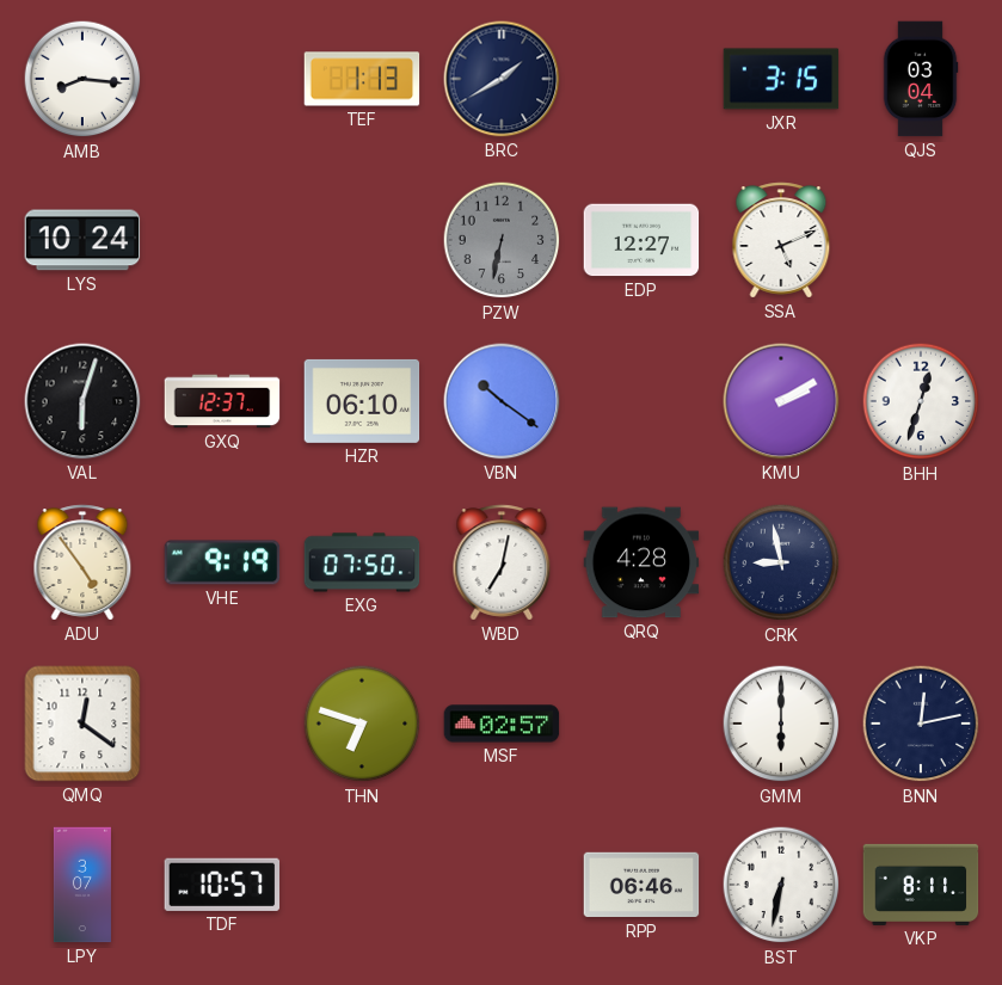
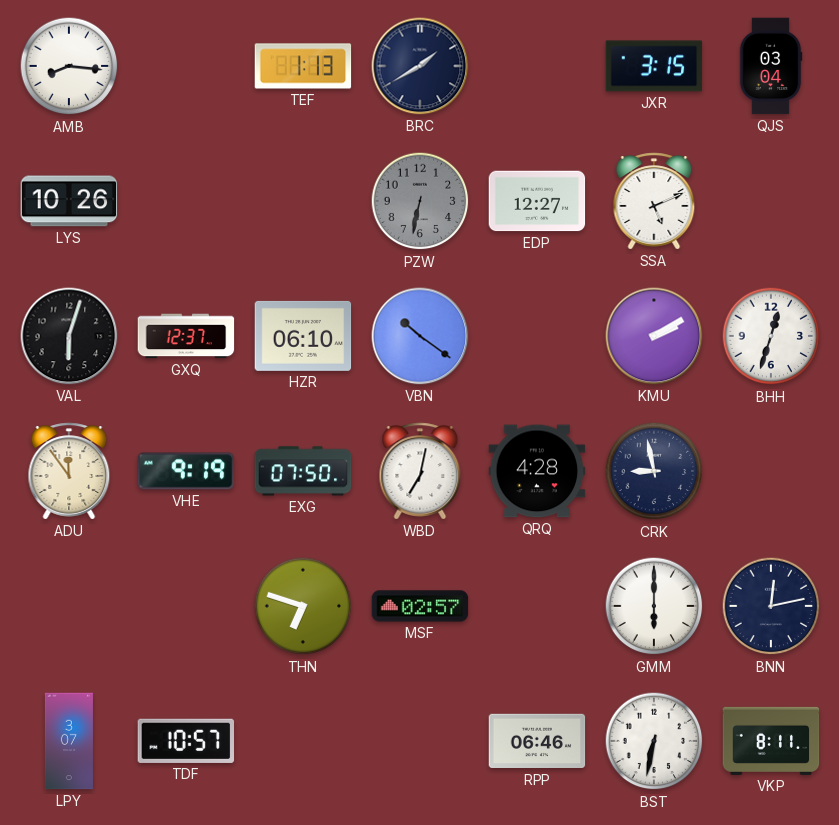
LYS: 10:24 -> 10:26
ADU: 4:54 -> 11:54
QMQ: 12:21 -> none
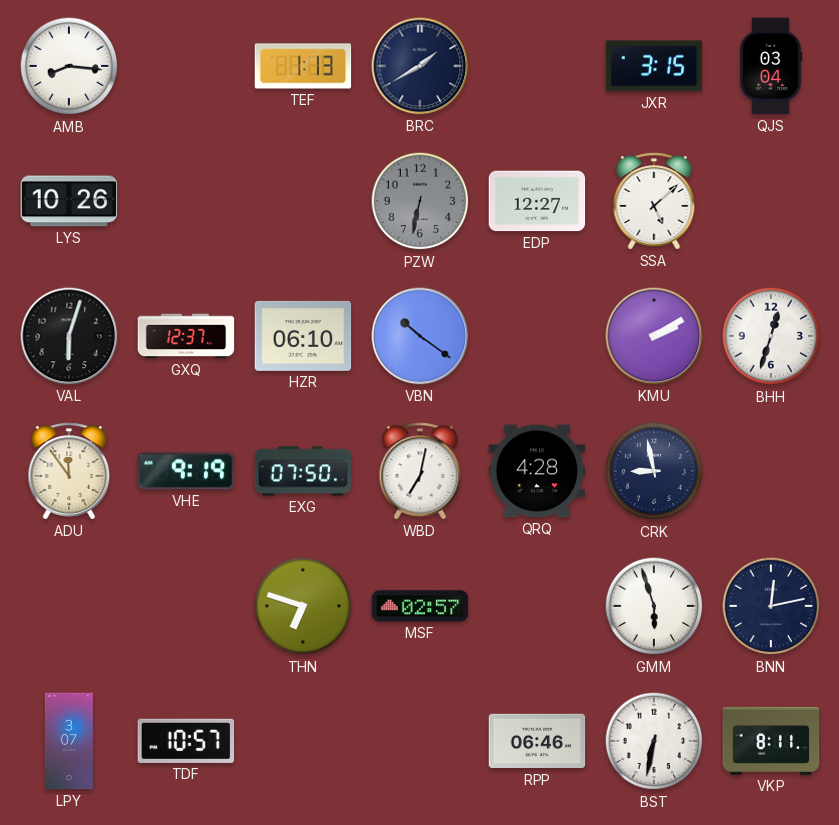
SSA: 5:11 -> 5:08
GMM: 6:00 -> 5:57
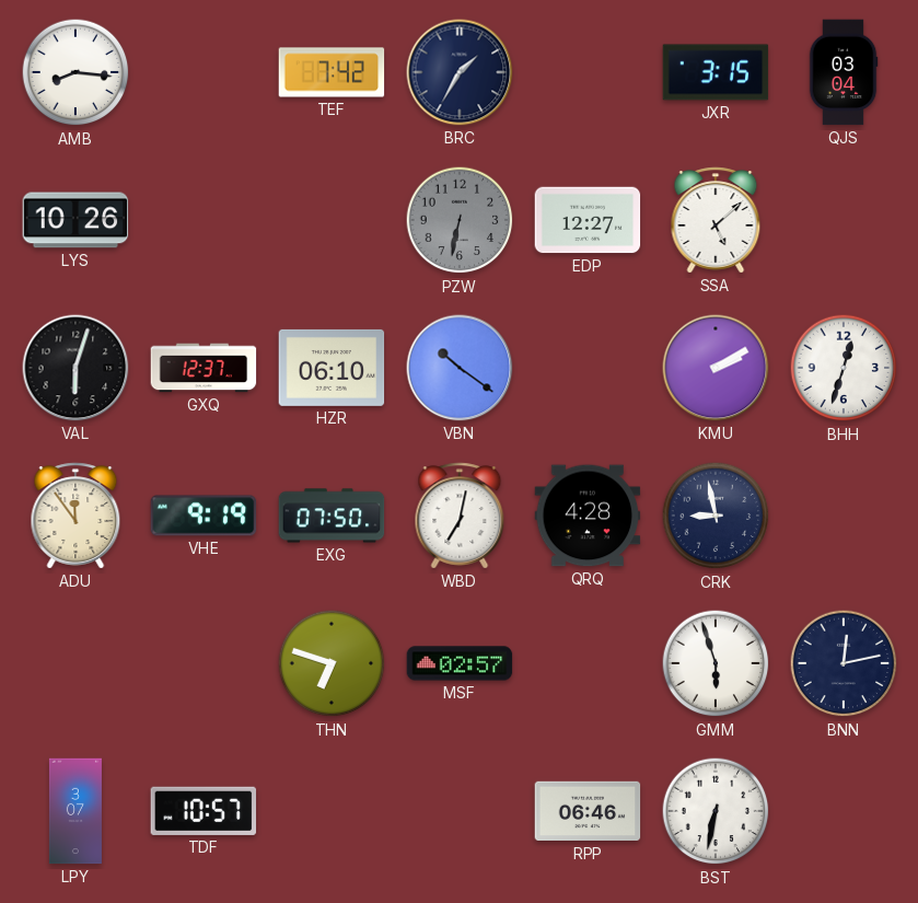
TEF: 1:13 -> 7:42
BRC: 1:40 -> 1:35
VKP: 8:11 -> none
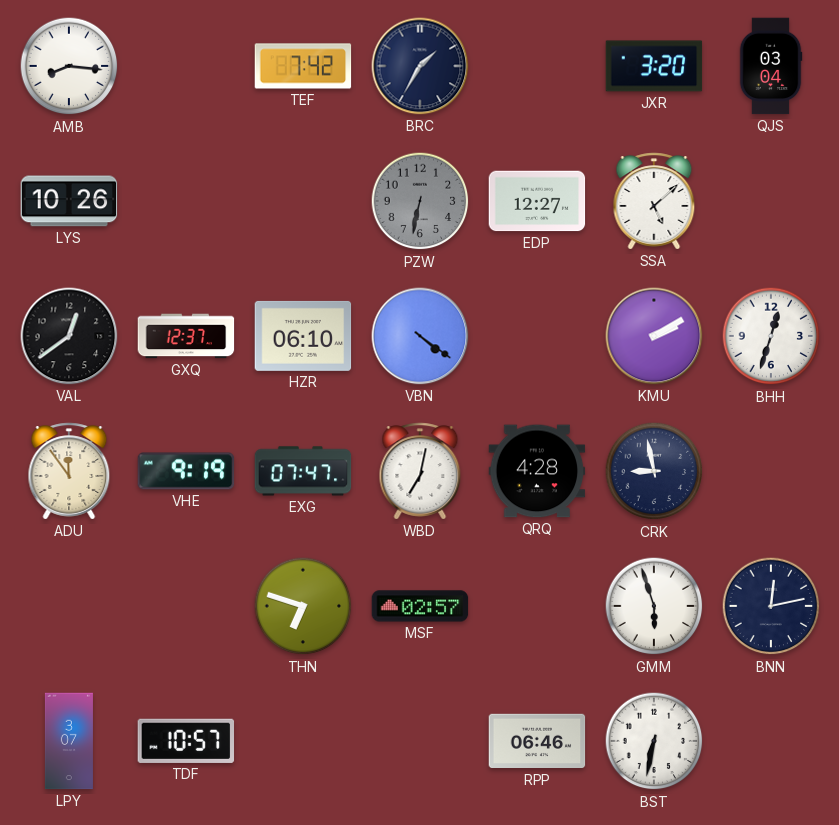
JXR: 3:15 -> 3:20
VAL: 6:03 -> 12:39
VBN: 10:21 -> 4:21
EXG: 07:50 -> 07:47
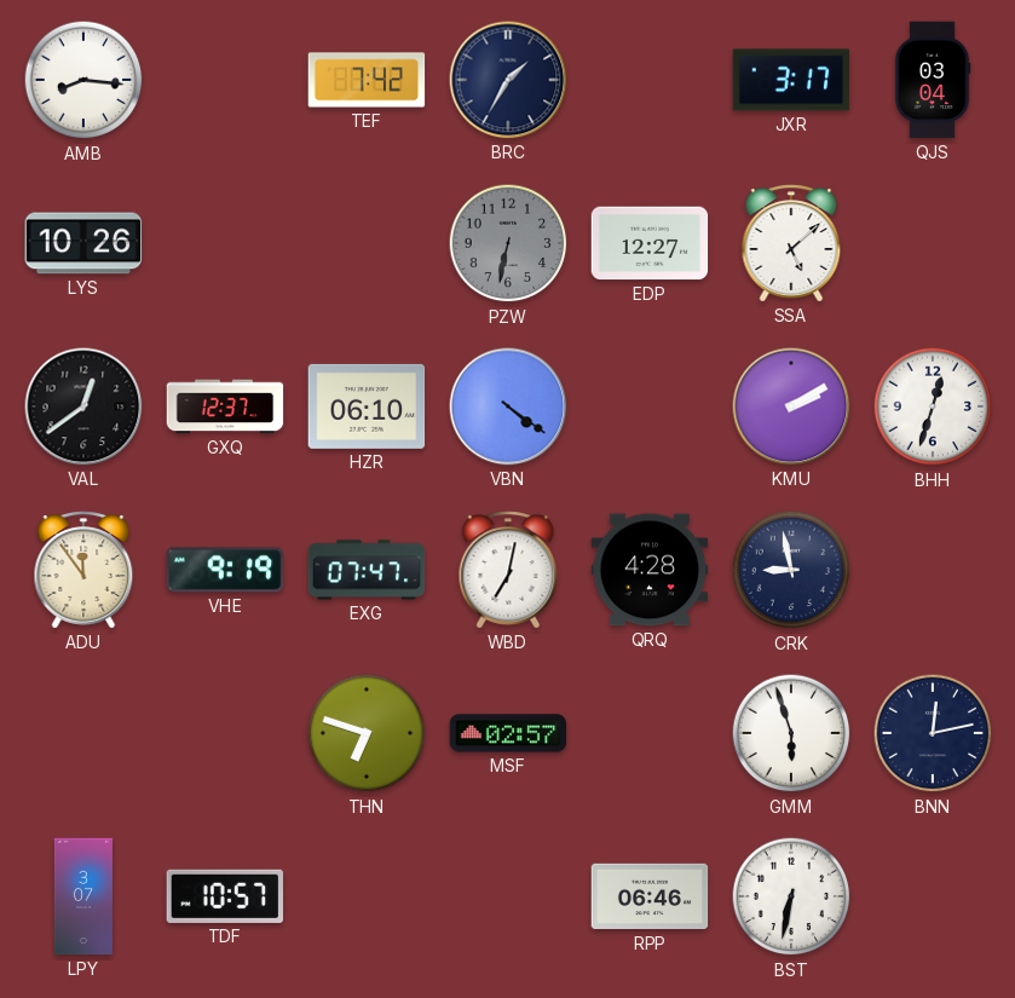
JXR: 3:20 -> 3:17
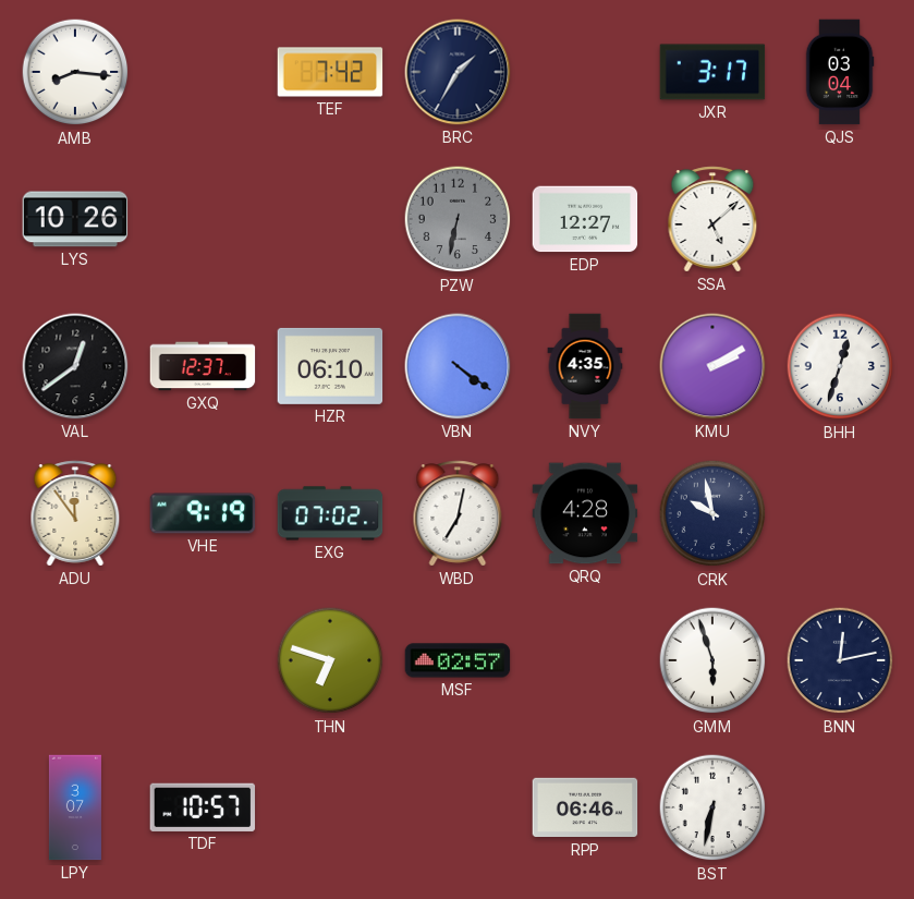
NVY: none -> 4:35
EXG: 07:47 -> 07:02
CRK: 8:58 -> 9:58
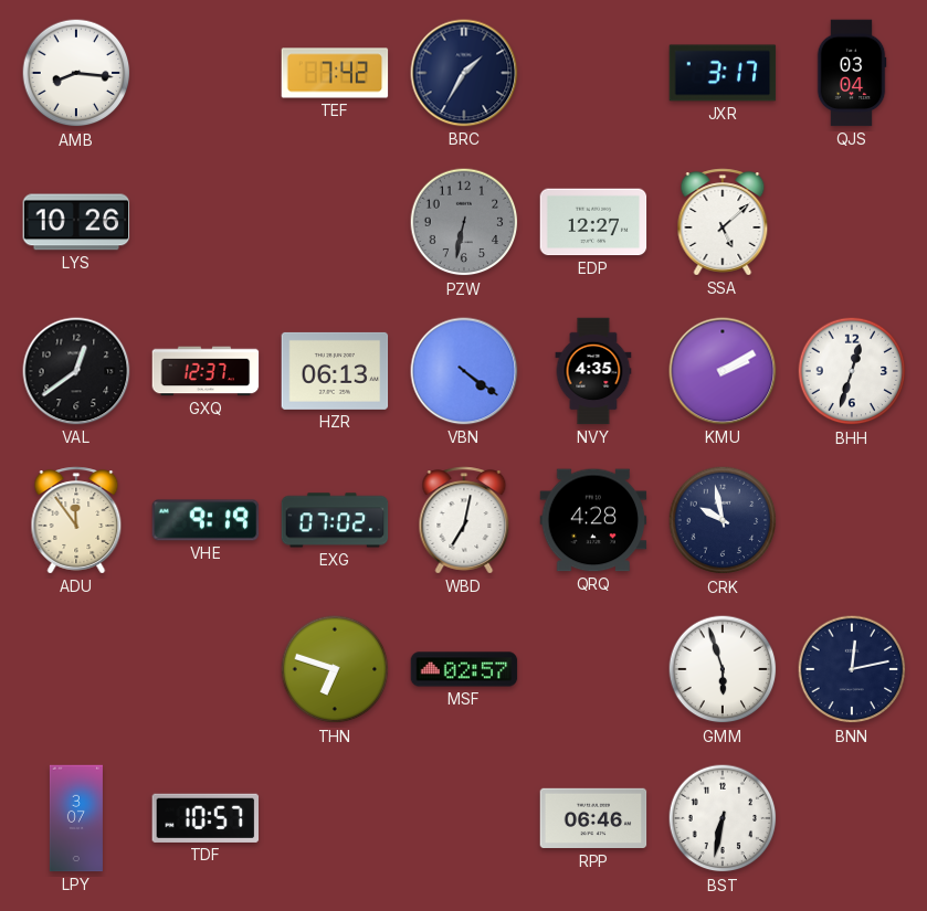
HZR: 06:10 -> 06:13
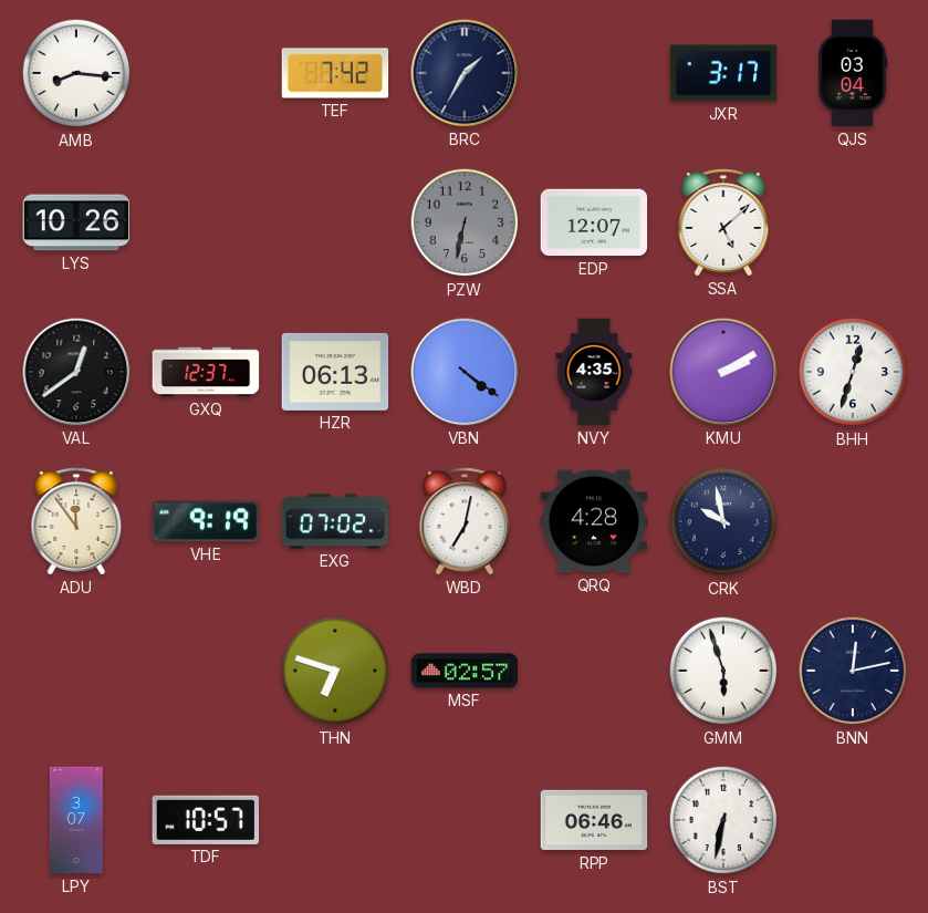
EDP: 12:27 -> 12:07
